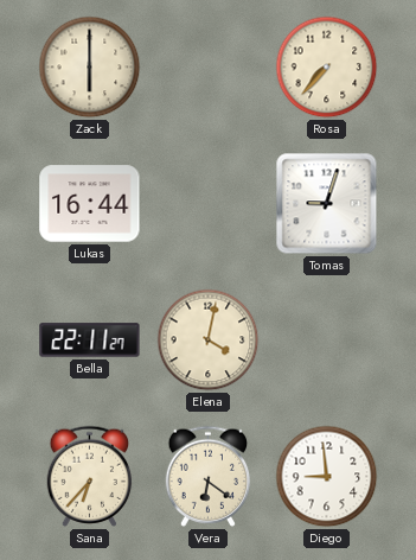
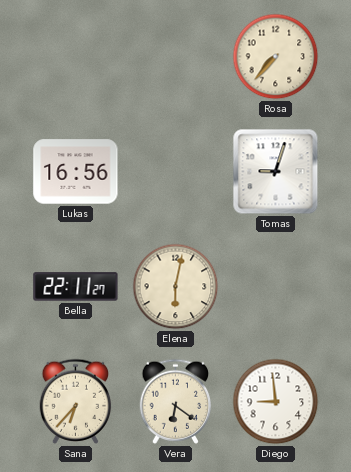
Zack: 6:00 -> none
Lukas: 16:44 -> 16:56
Elena: 4:02 -> 6:02
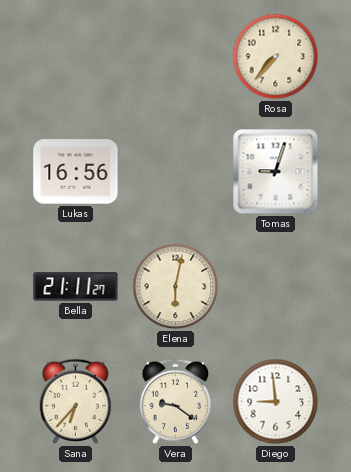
Bella: 22:11 -> 21:11
Vera: 6:21 -> 9:21
